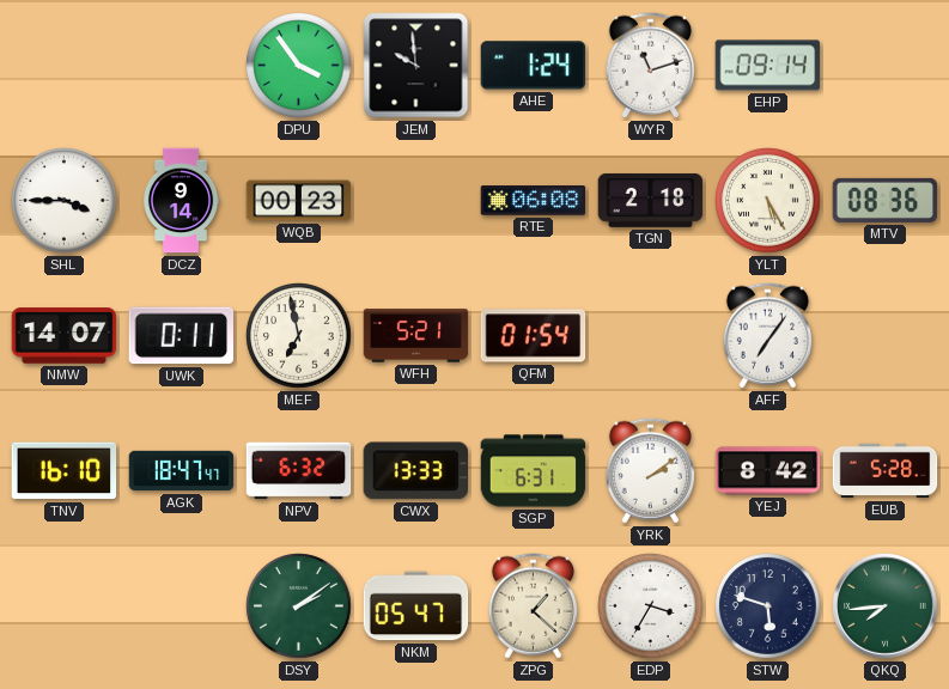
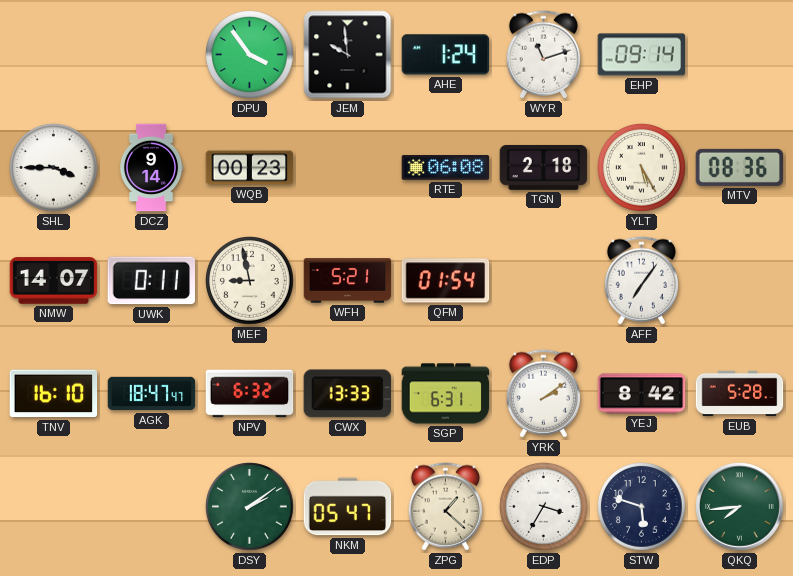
MEF: 6:58 -> 8:58
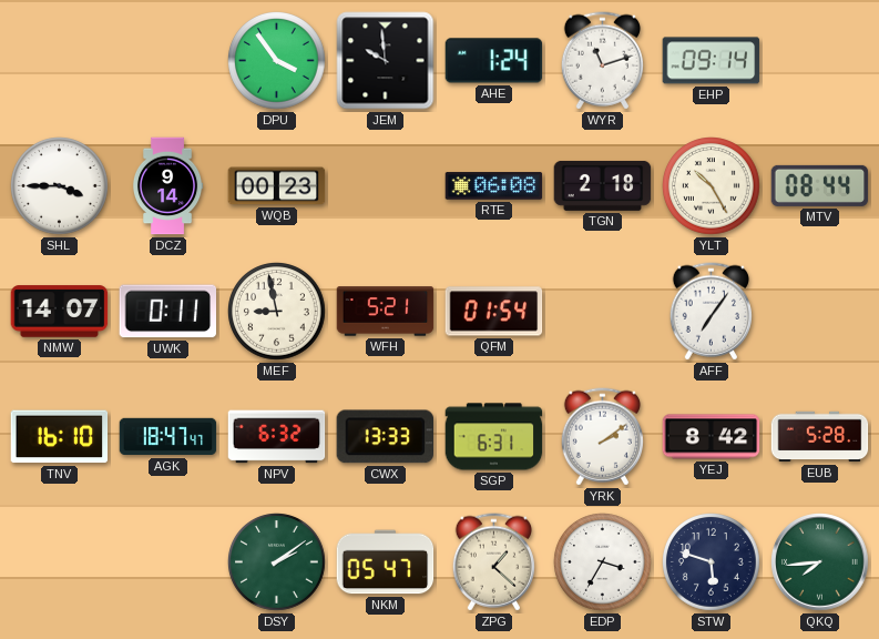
YLT: 5:25 -> 10:25
MTV: 08:36 -> 08:44
